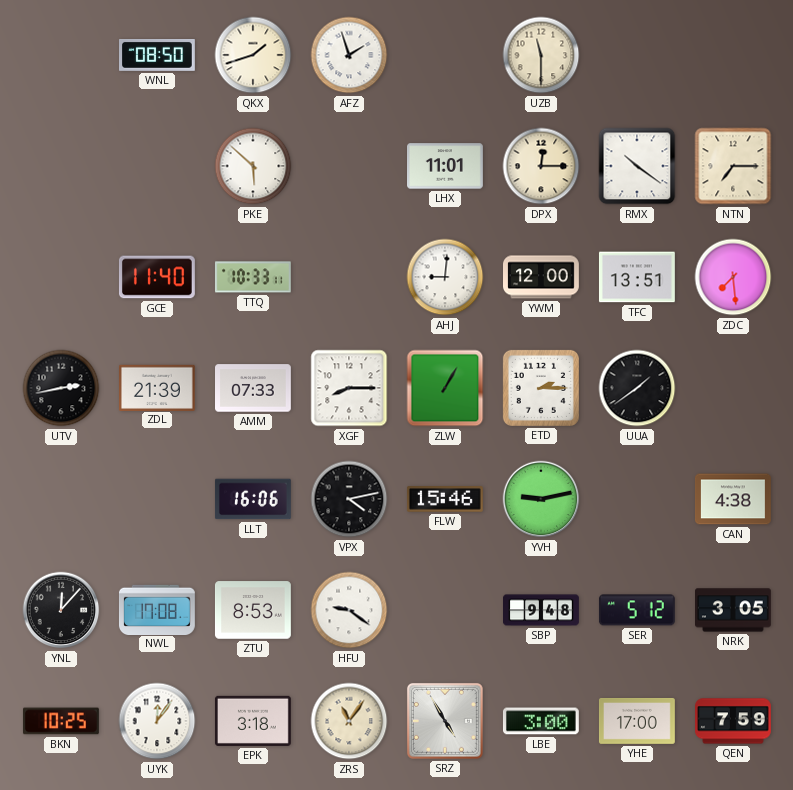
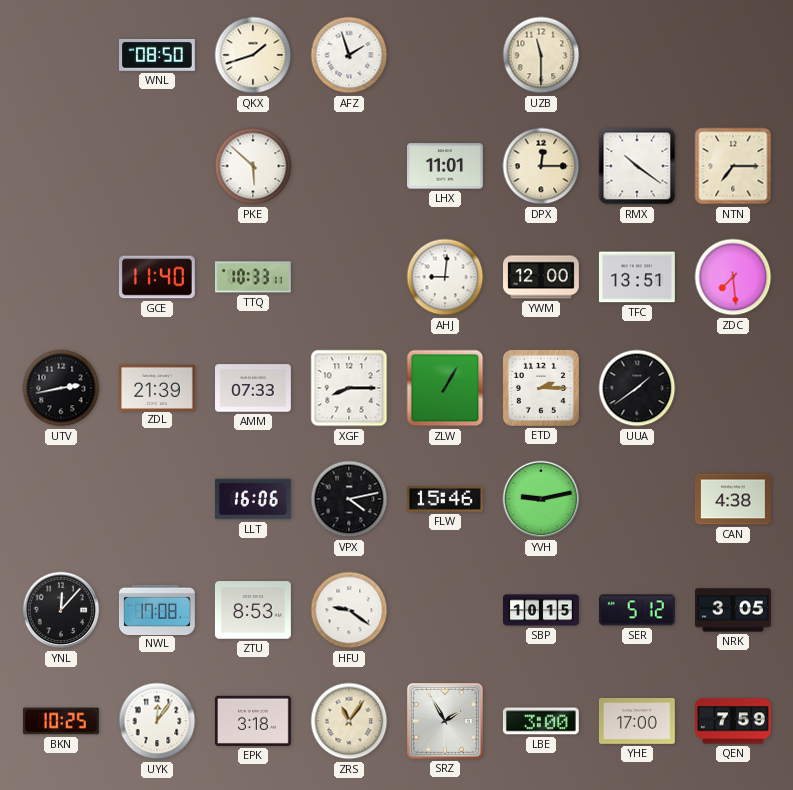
SBP: 9:48 -> 10:15
SRZ: 4:55 -> 1:55
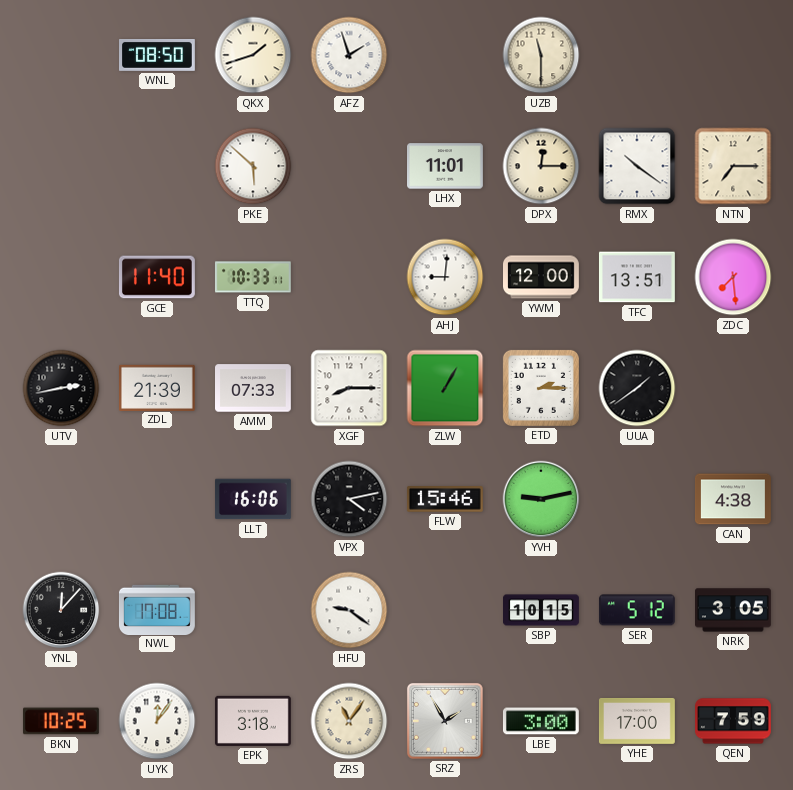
ZTU: 8:53 -> none
